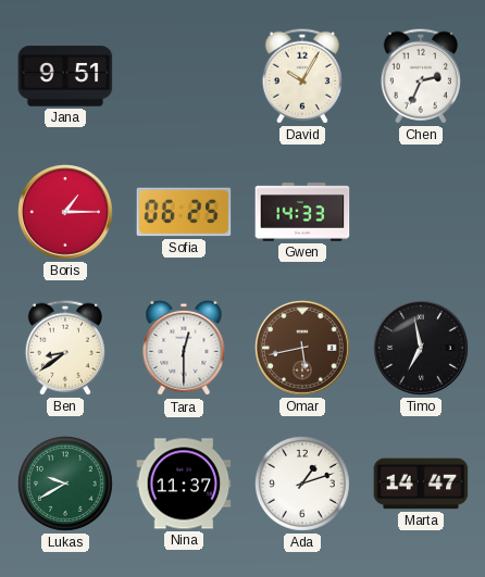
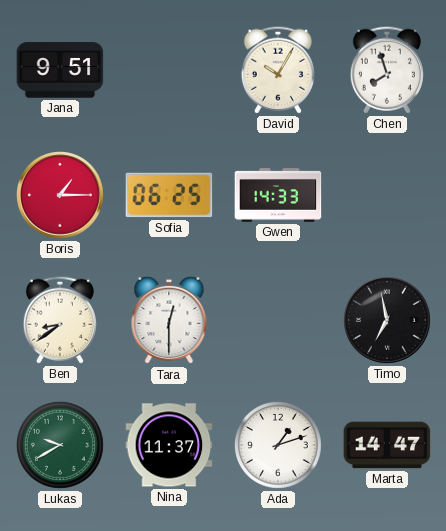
Chen: 2:34 -> 7:57
Omar: 5:43 -> none
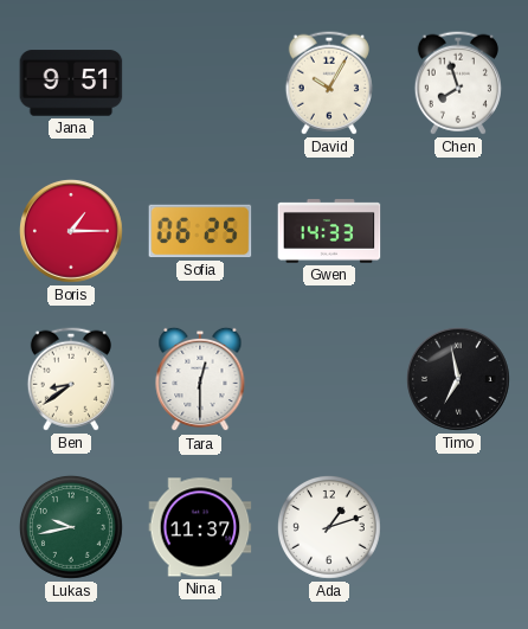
Lukas: 9:40 -> 9:43
Marta: 14:47 -> none
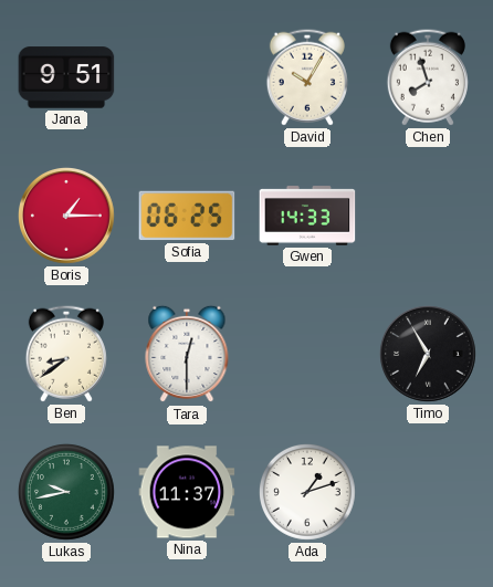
Timo: 6:58 -> 6:55
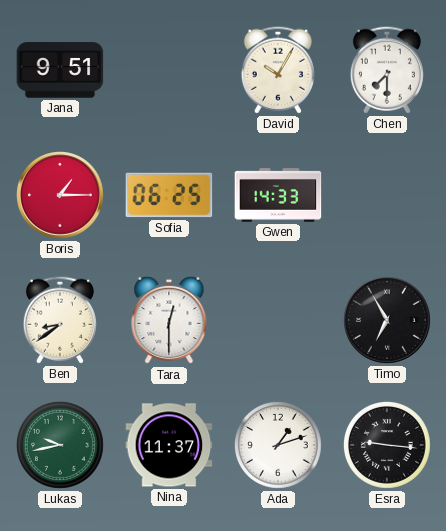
Chen: 7:57 -> 7:30
Esra: none -> 9:16
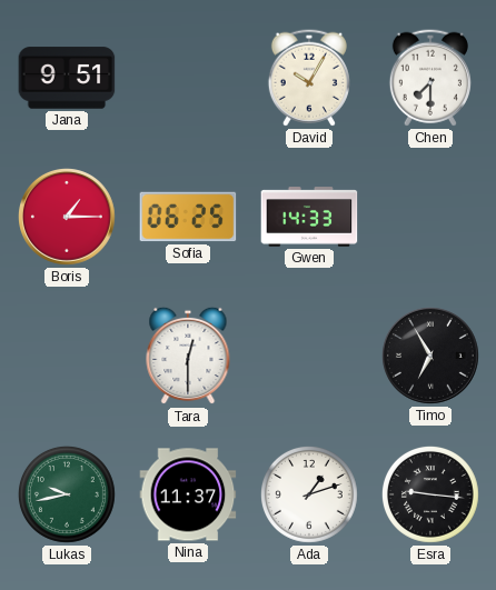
Ben: 8:39 -> none
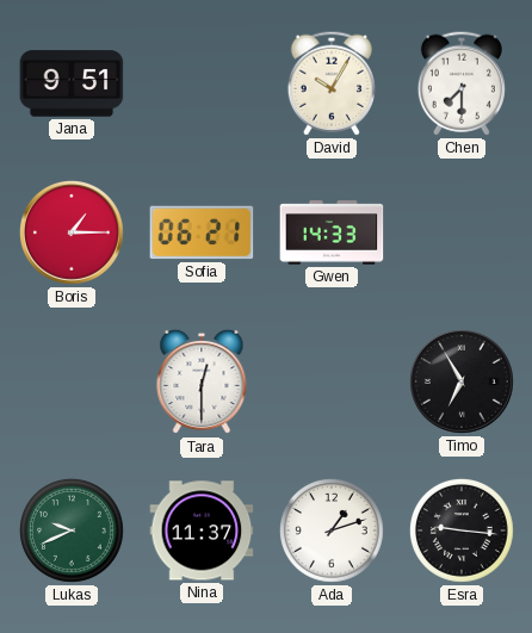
Sofia: 06:25 -> 06:21
Lukas: 9:43 -> 9:41
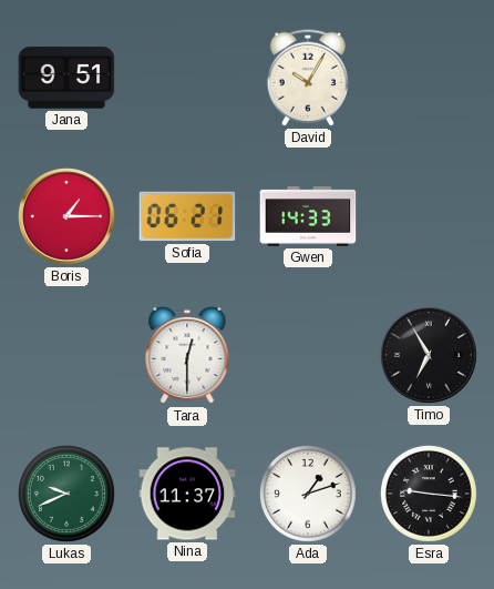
Chen: 7:30 -> none
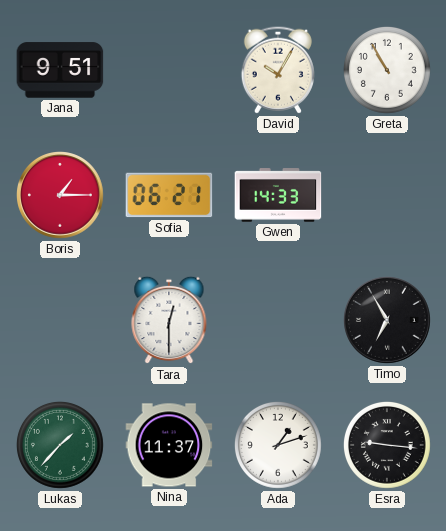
Greta: none -> 10:55
Lukas: 9:41 -> 1:37
